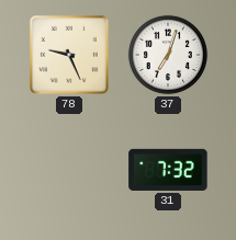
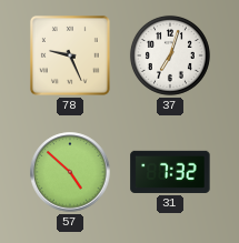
57: none -> 4:52
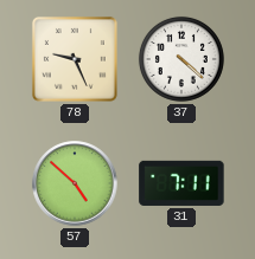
37: 7:03 -> 4:22
31: 7:32 -> 7:11
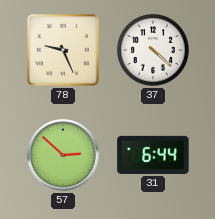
57: 4:52 -> 2:52
31: 7:11 -> 6:44
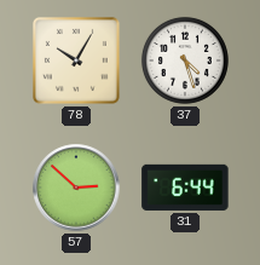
78: 9:26 -> 10:05
37: 4:22 -> 4:27
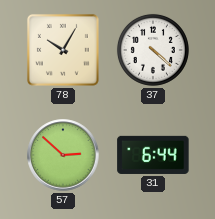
37: 4:27 -> 4:22
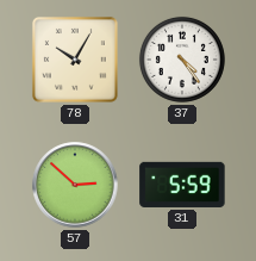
37: 4:22 -> 4:24
31: 6:44 -> 5:59
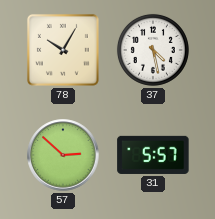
37: 4:24 -> 4:28
31: 5:59 -> 5:57
